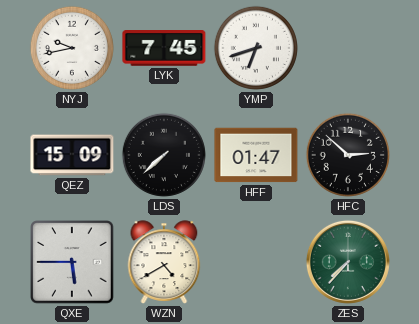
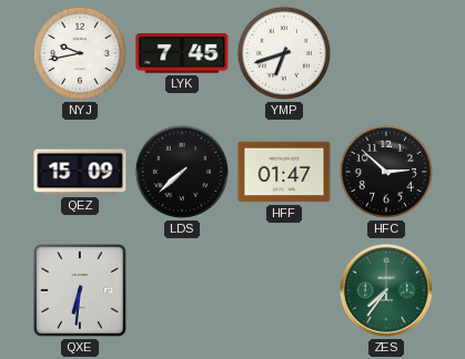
QXE: 5:45 -> 6:31
WZN: 4:40 -> none
ZES: 7:37 -> 7:36
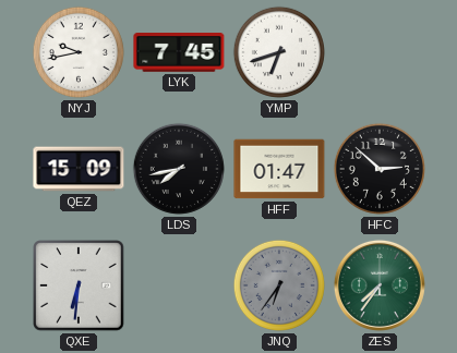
LDS: 7:38 -> 7:43
JNQ: none -> 6:36
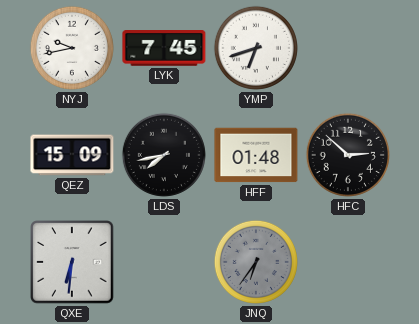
HFF: 01:47 -> 01:48
ZES: 7:36 -> none
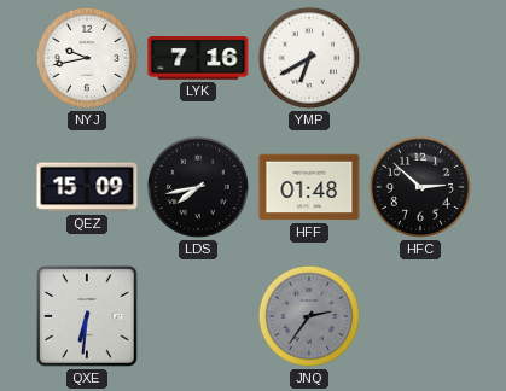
LYK: 7:45 -> 7:16
YMP: 6:42 -> 6:40
JNQ: 6:36 -> 2:36
